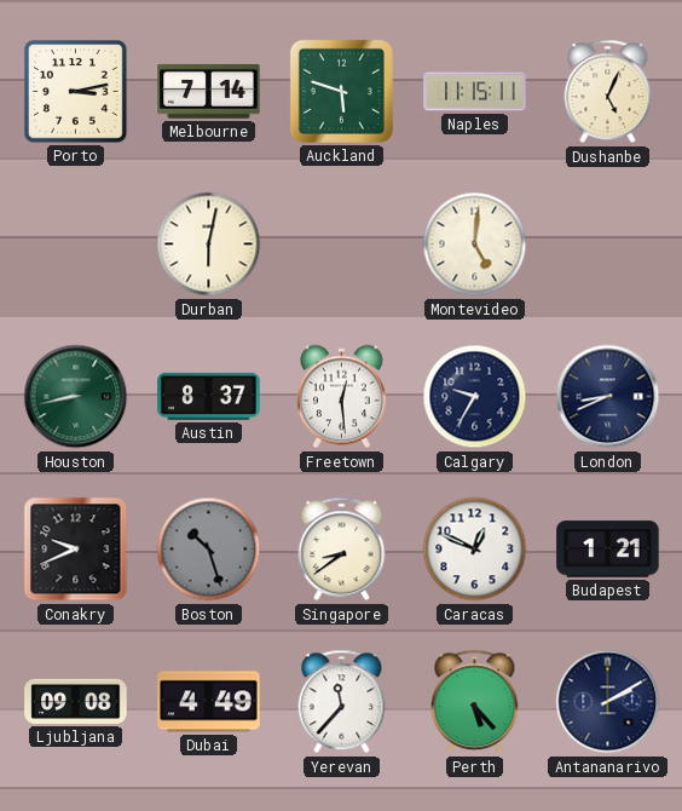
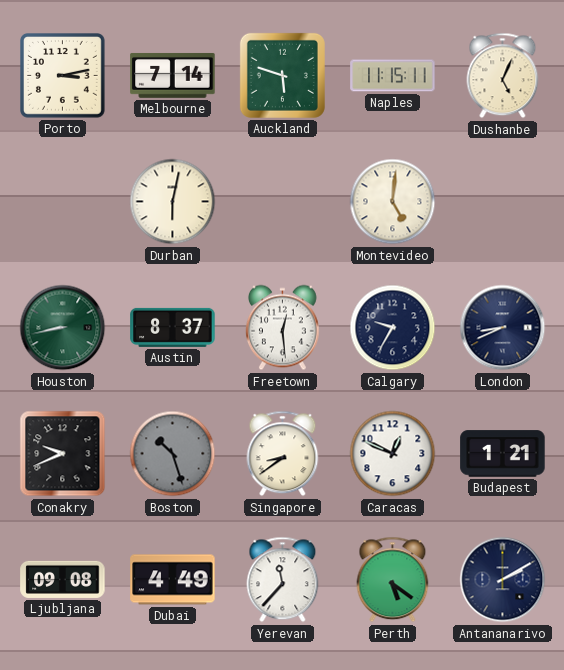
Perth: 5:23 -> 5:21
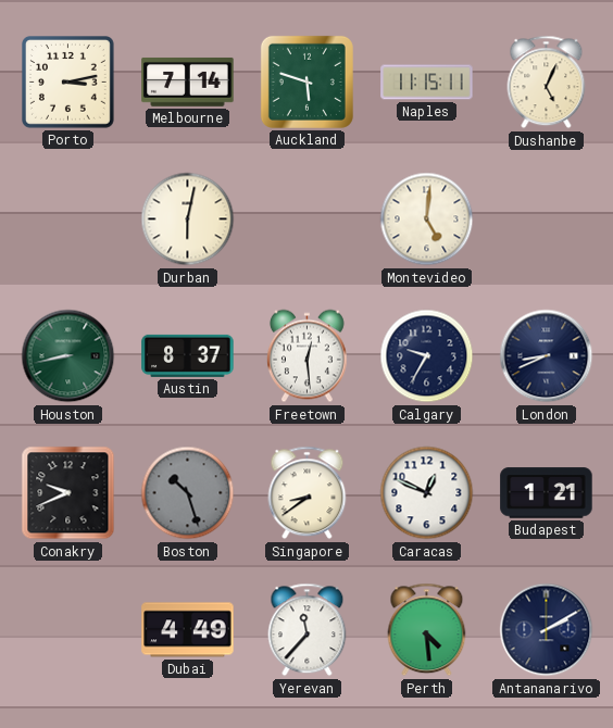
Ljubljana: 09:08 -> none
Perth: 5:21 -> 4:29
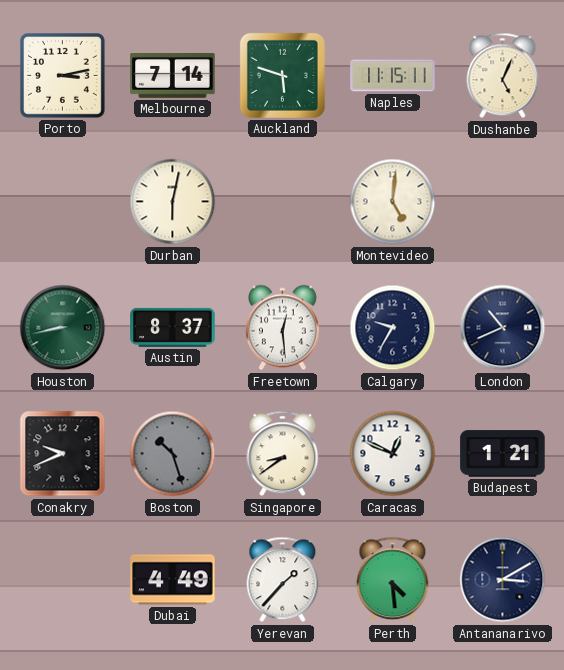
London: 8:41 -> 10:41
Yerevan: 11:37 -> 1:37
Antananarivo: 2:10 -> 3:10
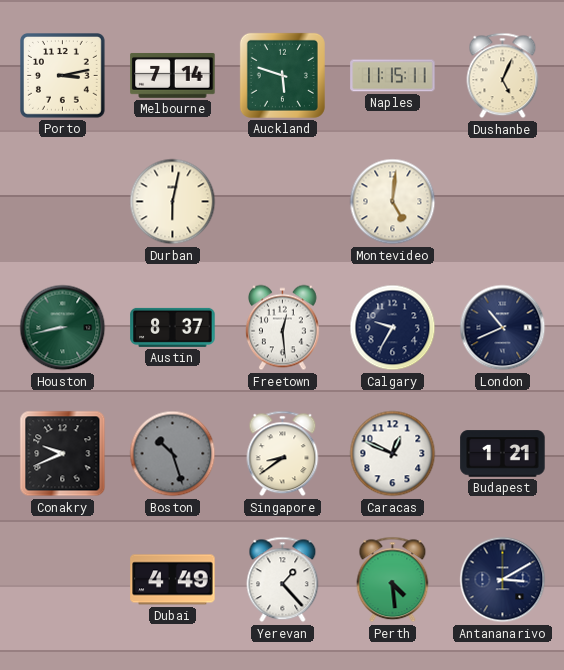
Yerevan: 1:37 -> 1:23
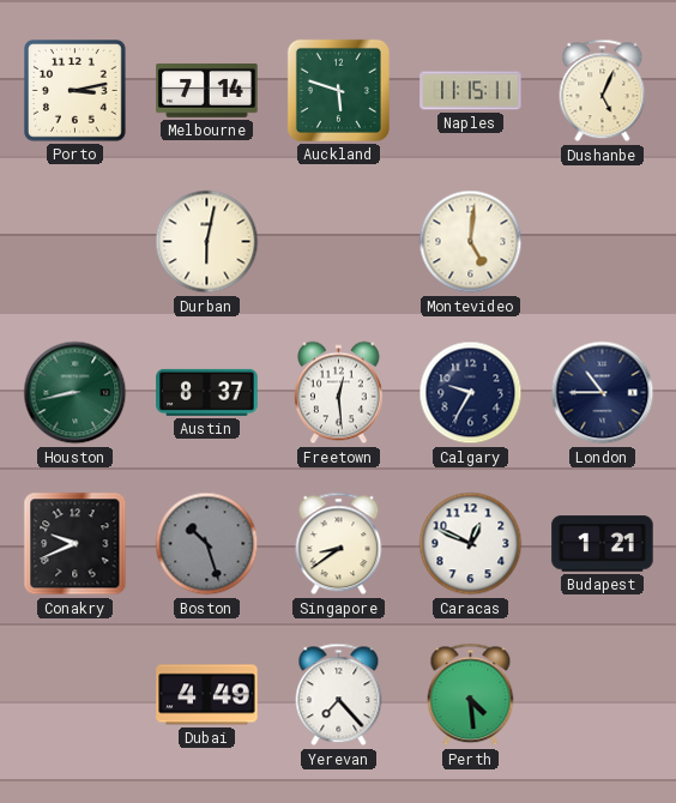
London: 10:41 -> 10:45
Yerevan: 1:23 -> 7:23
Antananarivo: 3:10 -> none
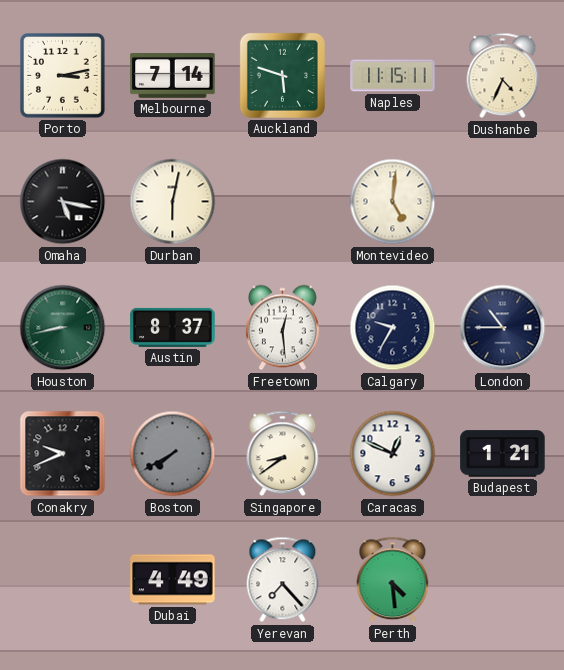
Dushanbe: 5:04 -> 4:34
Omaha: none -> 5:17
Boston: 10:27 -> 7:40
